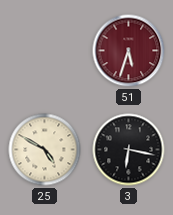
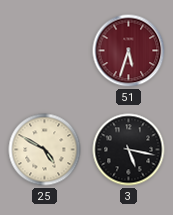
3: 6:17 -> 5:17
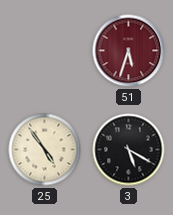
25: 4:50 -> 4:54
3: 5:17 -> 5:20
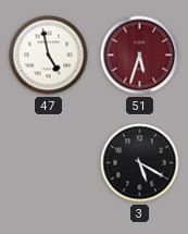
47: none -> 4:58
25: 4:54 -> none
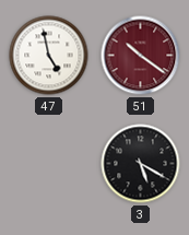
51: 5:33 -> 10:21
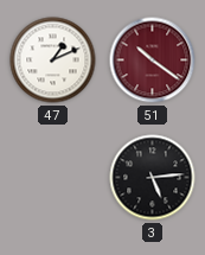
47: 4:58 -> 1:11
3: 5:20 -> 5:14
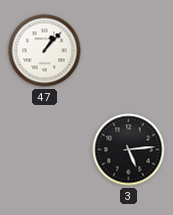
47: 1:11 -> 1:07
51: 10:21 -> none
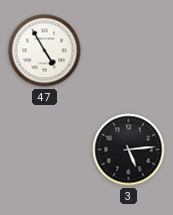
47: 1:07 -> 4:55
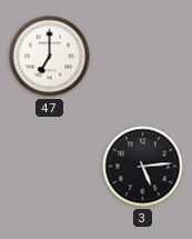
47: 4:55 -> 7:00
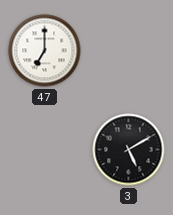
3: 5:14 -> 5:10
